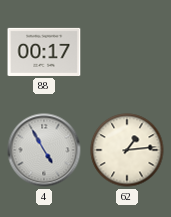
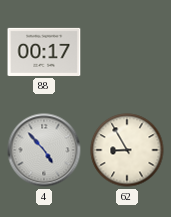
4: 4:55 -> 4:53
62: 1:14 -> 8:55
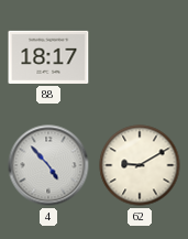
88: 00:17 -> 18:17
62: 8:55 -> 9:10
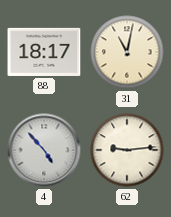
31: none -> 11:02
62: 9:10 -> 9:14
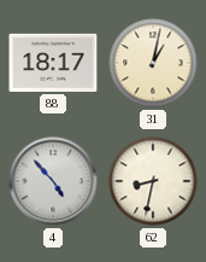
31: 11:02 -> 1:02
62: 9:14 -> 8:32
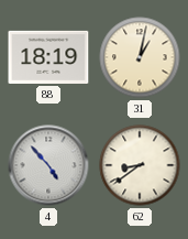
88: 18:17 -> 18:19
62: 8:32 -> 8:39
